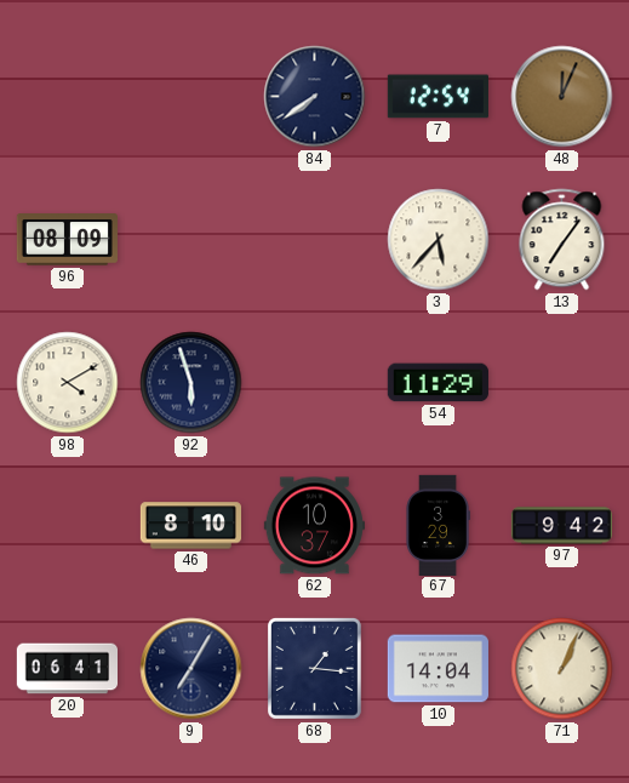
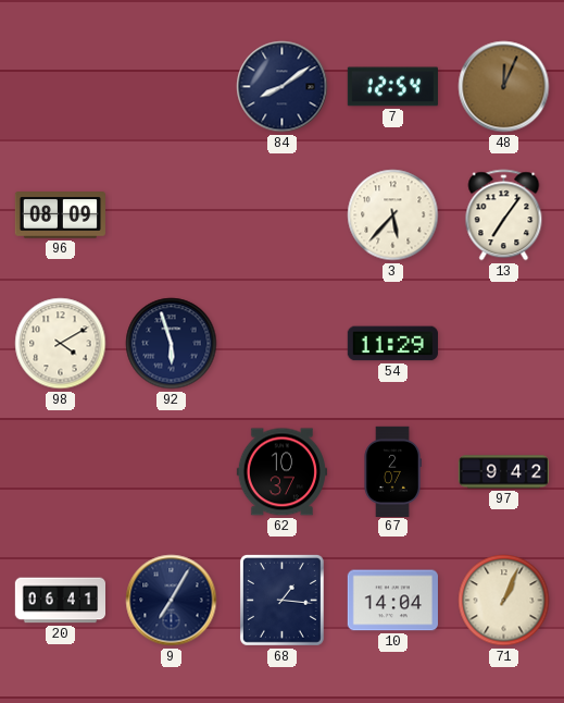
84: 7:39 -> 8:09
46: 8:10 -> none
67: 3:29 -> 2:07
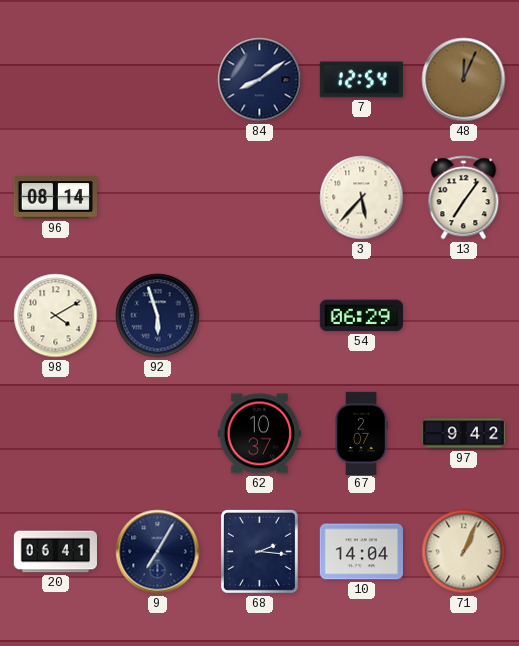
96: 08:09 -> 08:14
54: 11:29 -> 06:29
68: 1:16 -> 2:16
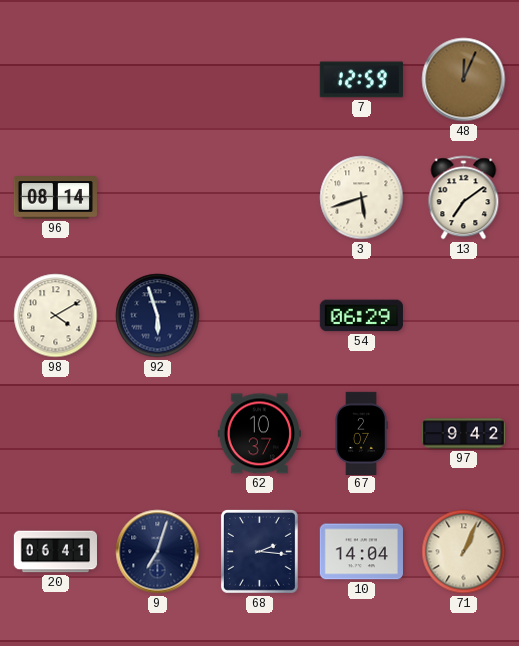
84: 8:09 -> none
7: 12:54 -> 12:59
3: 5:37 -> 5:42
13: 7:06 -> 7:09
9: 7:05 -> 7:03
